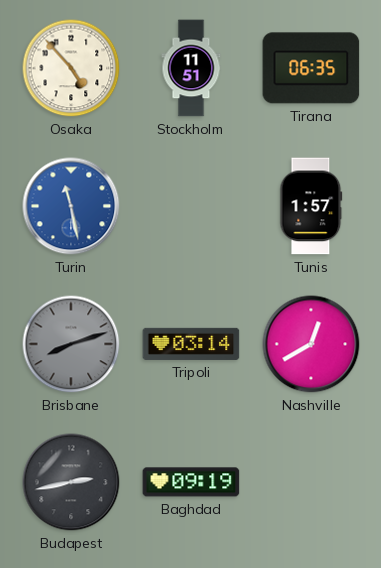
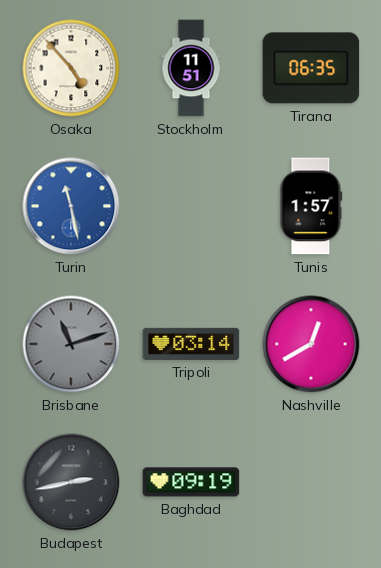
Brisbane: 8:12 -> 11:12
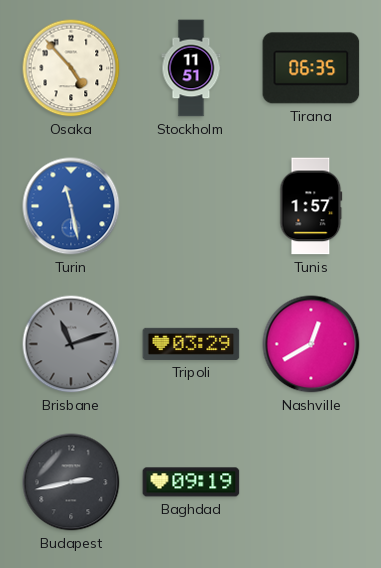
Tripoli: 03:14 -> 03:29
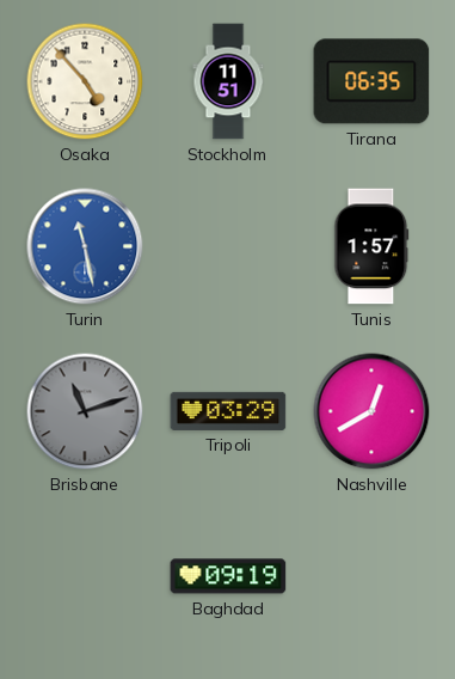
Budapest: 2:43 -> none
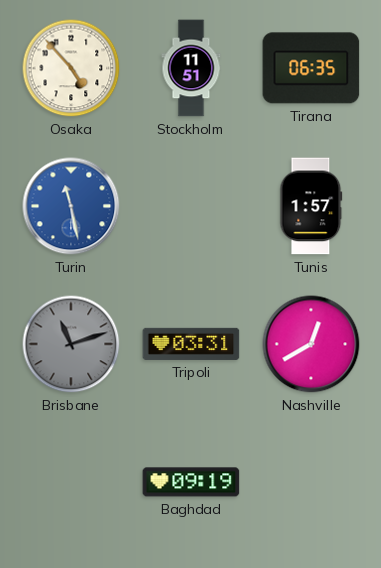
Tripoli: 03:29 -> 03:31
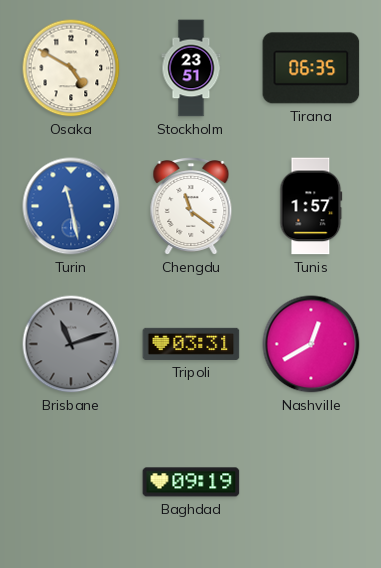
Osaka: 4:53 -> 4:50
Stockholm: 11:51 -> 23:51
Chengdu: none -> 11:21
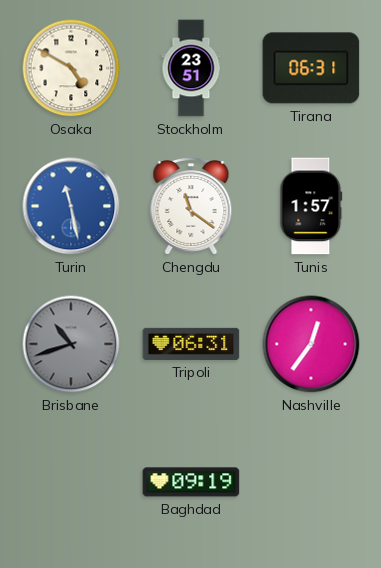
Tirana: 06:35 -> 06:31
Brisbane: 11:12 -> 10:42
Tripoli: 03:31 -> 06:31
Nashville: 12:40 -> 12:36
